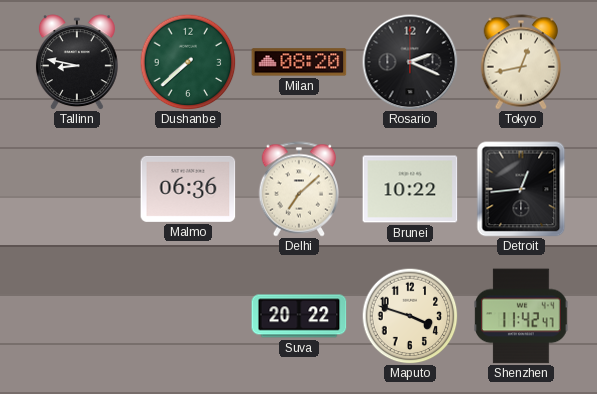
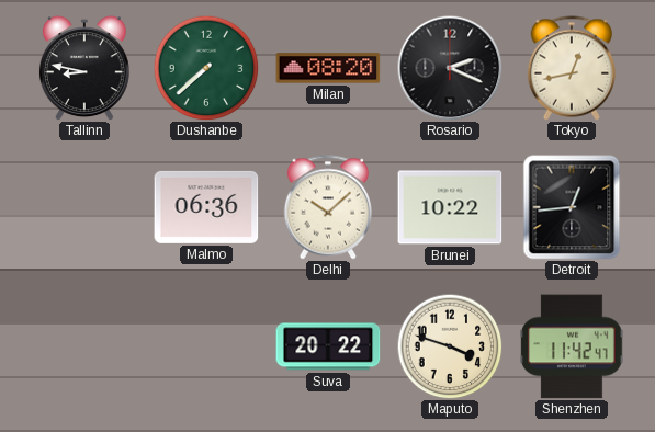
Delhi: 7:08 -> 10:08
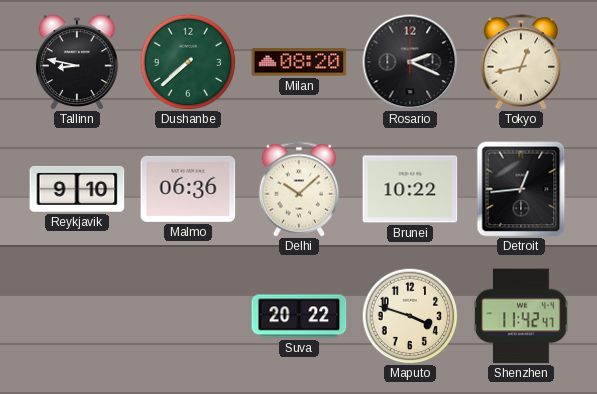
Reykjavik: none -> 9:10
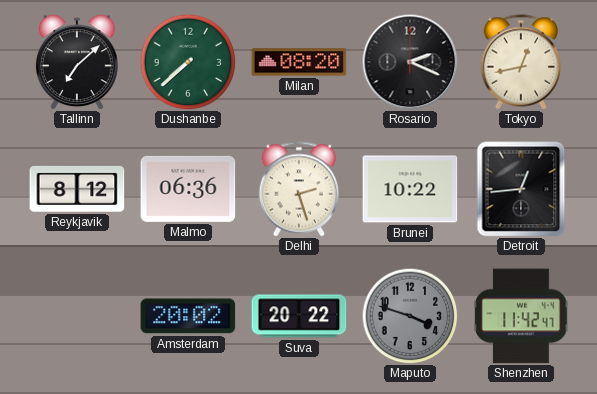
Tallinn: 8:47 -> 7:08
Reykjavik: 9:10 -> 8:12
Delhi: 10:08 -> 2:27
Amsterdam: none -> 20:02
Maputo dial: cream -> grey
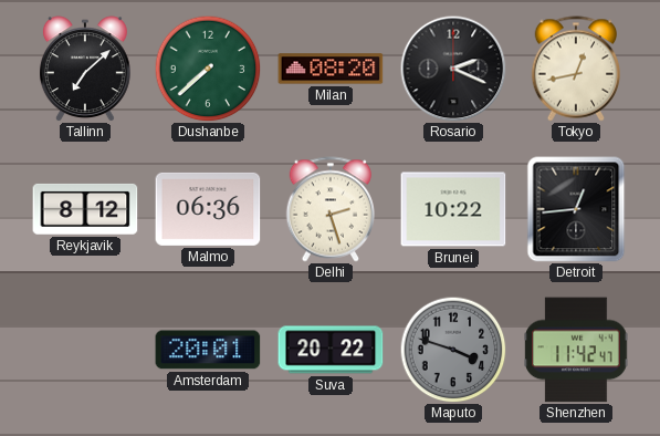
Amsterdam: 20:02 -> 20:01
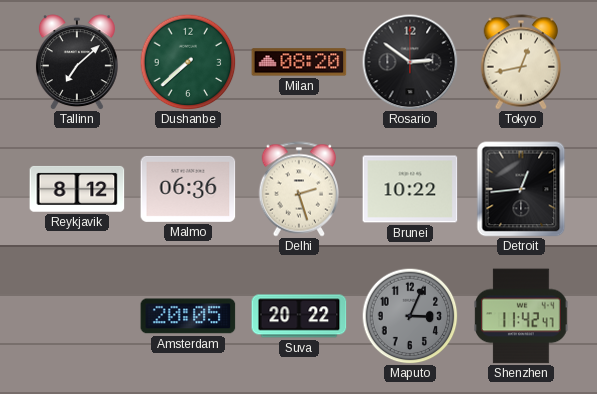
Rosario: 2:19 -> 2:51
Amsterdam: 20:01 -> 20:05
Maputo: 3:48 -> 3:04
